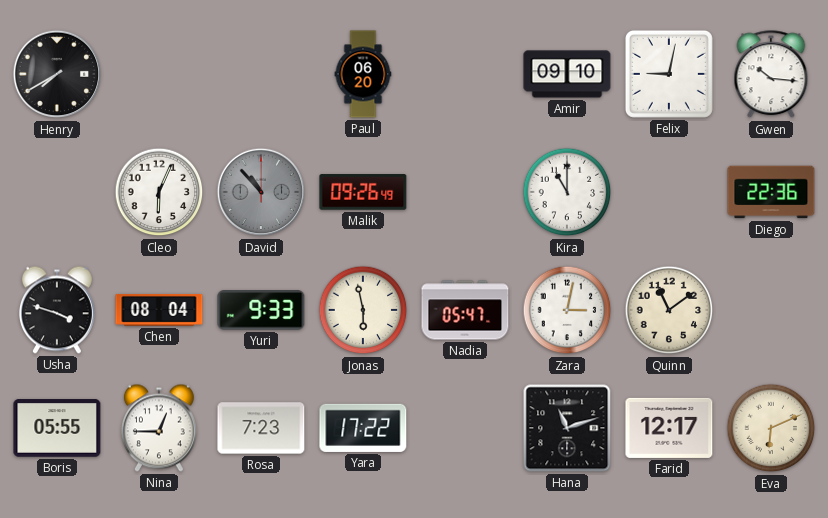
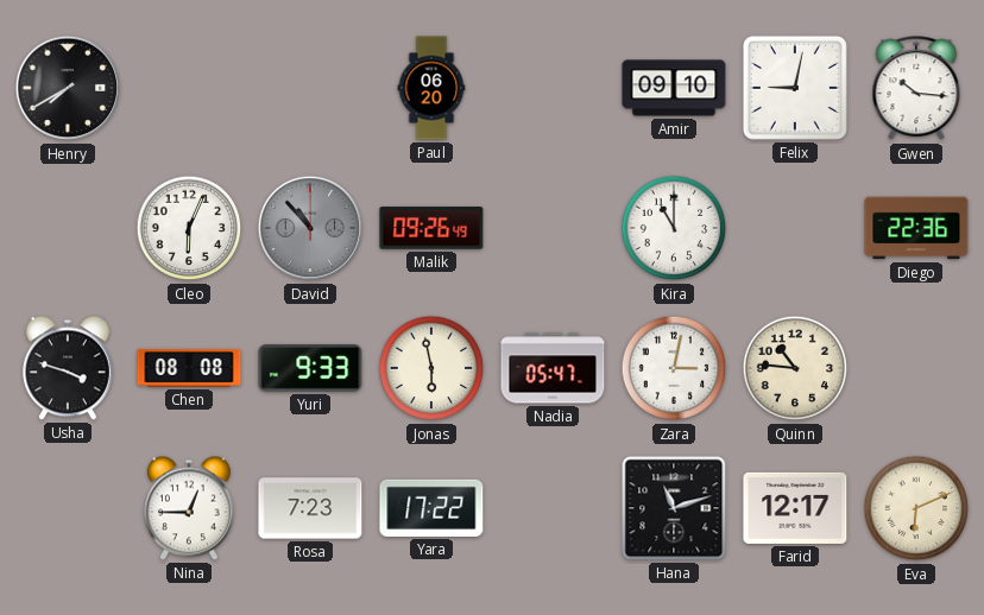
Chen: 08:04 -> 08:08
Quinn: 11:09 -> 10:46
Boris: 05:55 -> none
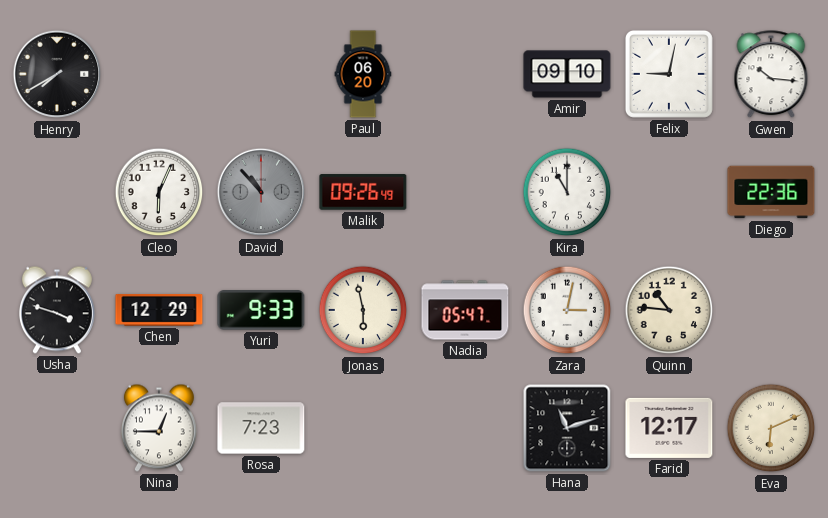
Chen: 08:08 -> 12:29
Yara: 17:22 -> none
